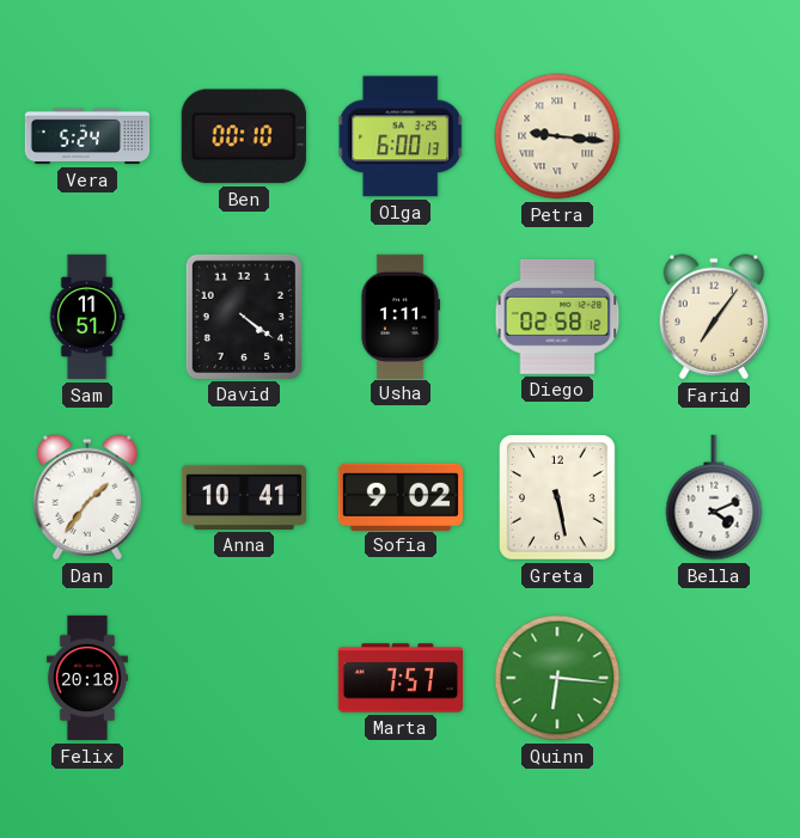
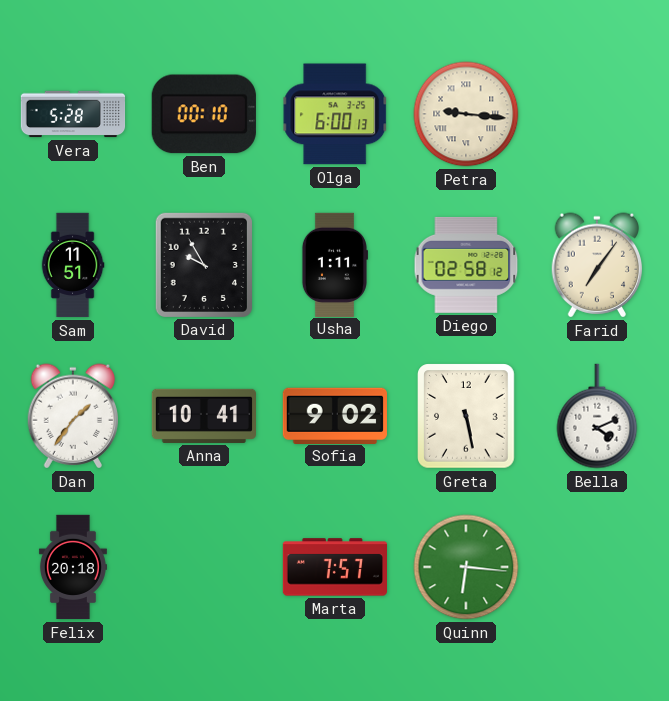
Vera: 5:24 -> 5:28
David: 4:21 -> 9:55
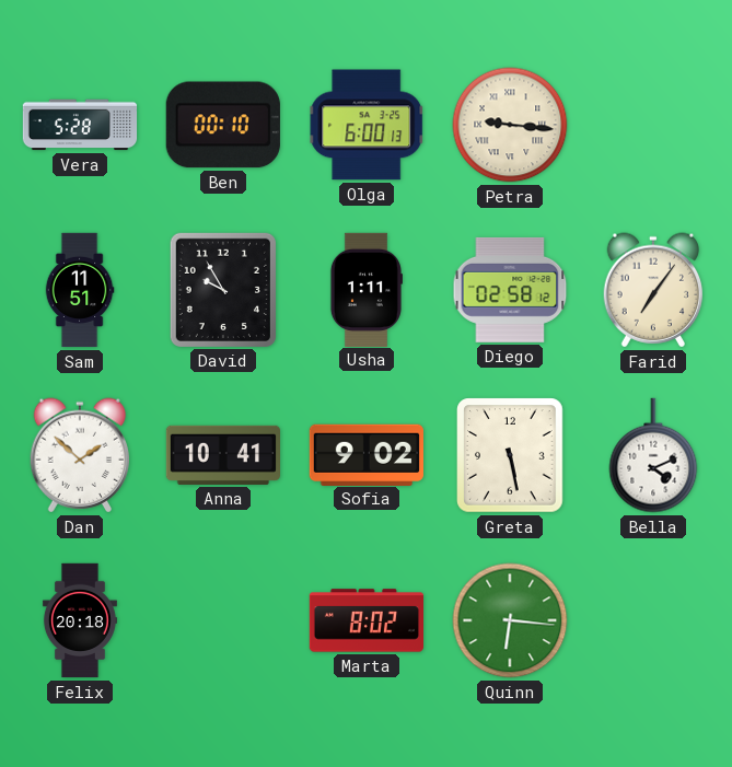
Dan: 1:36 -> 1:52
Marta: 7:57 -> 8:02
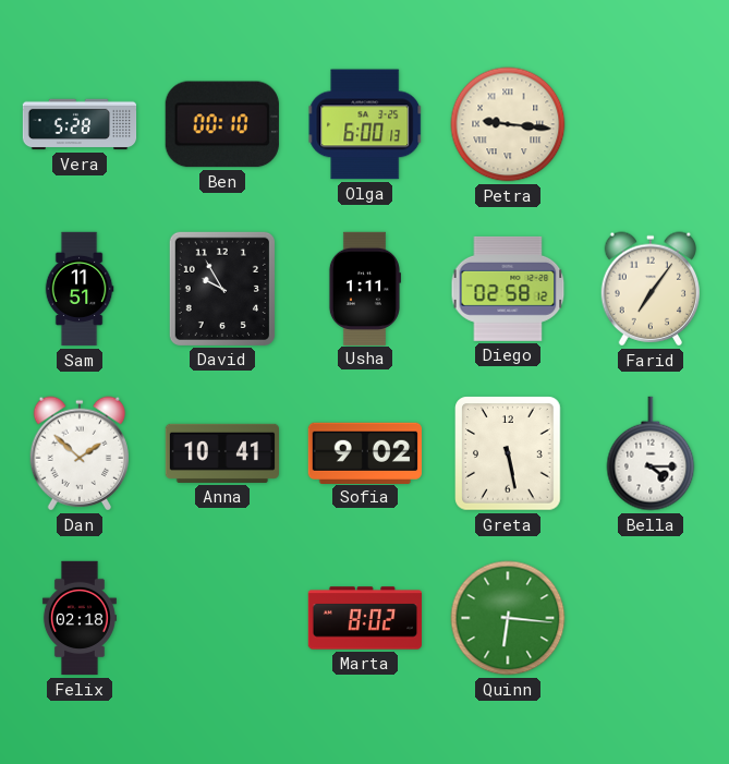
Bella: 4:11 -> 4:15
Felix: 20:18 -> 02:18
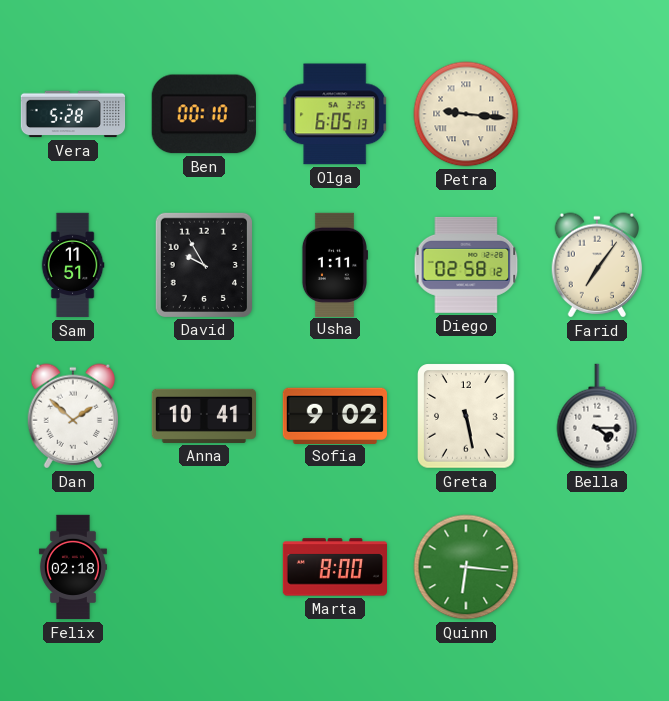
Olga: 6:00 -> 6:05
Marta: 8:02 -> 8:00
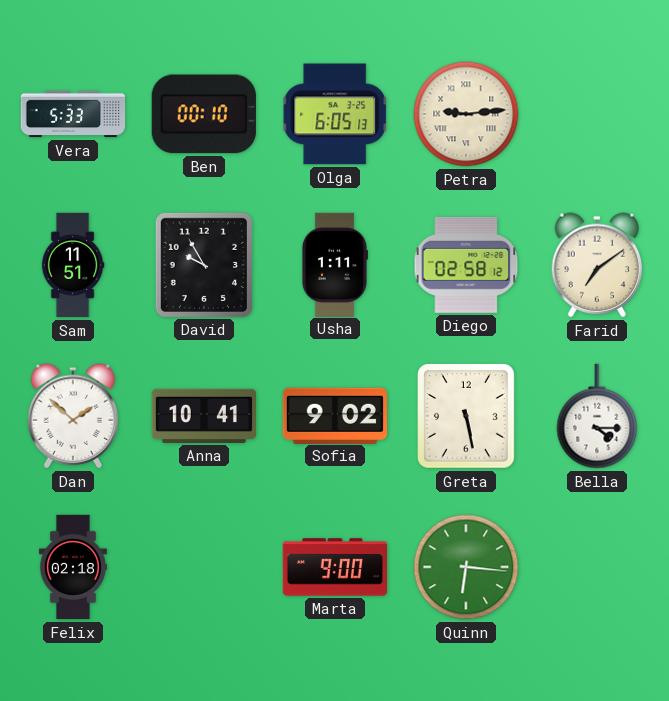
Vera: 5:28 -> 5:33
Petra: 9:16 -> 9:14
Farid: 7:06 -> 7:09
Marta: 8:00 -> 9:00
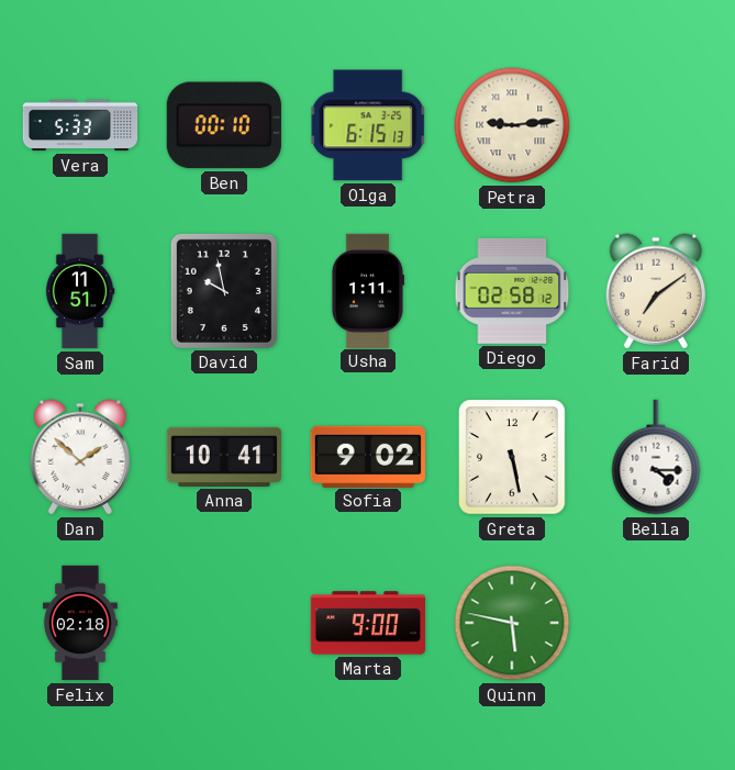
Olga: 6:05 -> 6:15
David: 9:55 -> 9:58
Quinn: 6:16 -> 5:47
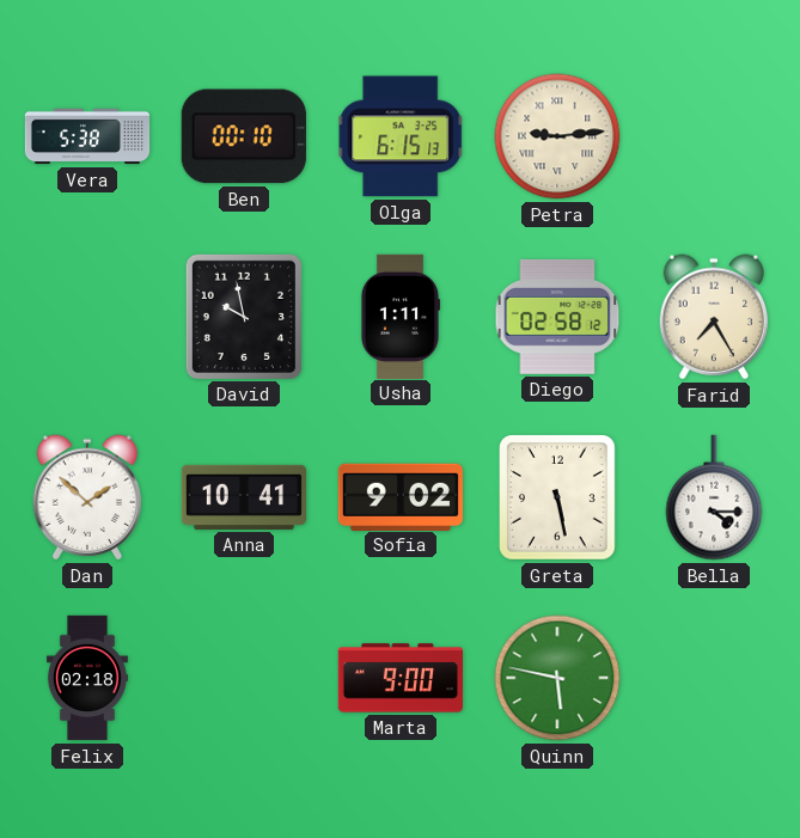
Vera: 5:33 -> 5:38
Sam: 11:51 -> none
Farid: 7:09 -> 7:25
